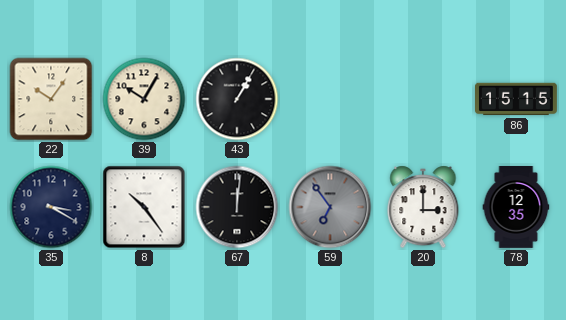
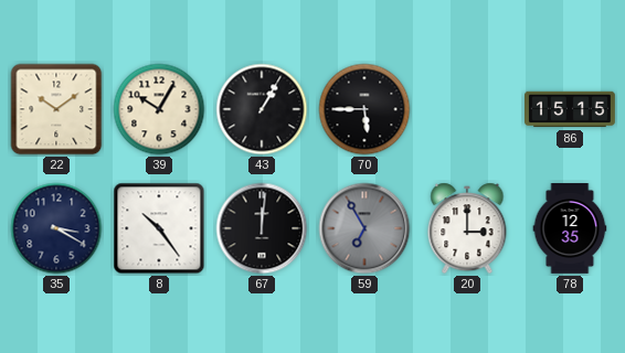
22: 10:06 -> 10:09
70: none -> 5:45
59: 6:54 -> 6:55
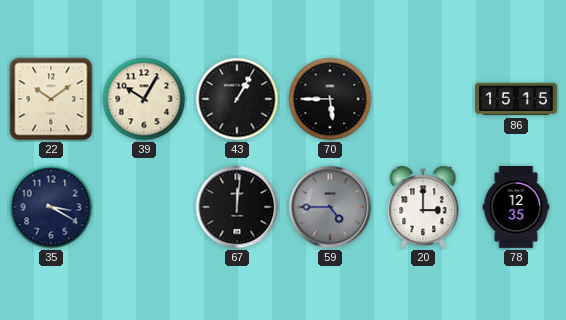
8: 10:24 -> none
59: 6:55 -> 4:45
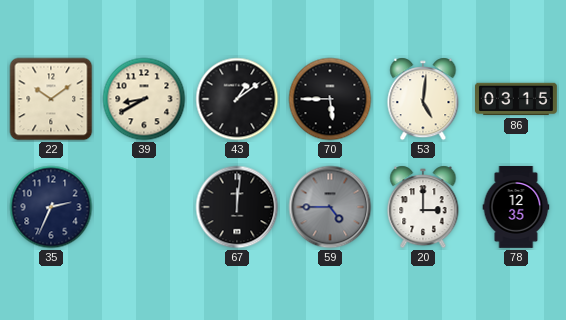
39: 10:05 -> 8:40
43: 1:05 -> 1:09
53: none -> 5:01
86: 15:15 -> 03:15
35: 3:20 -> 2:34
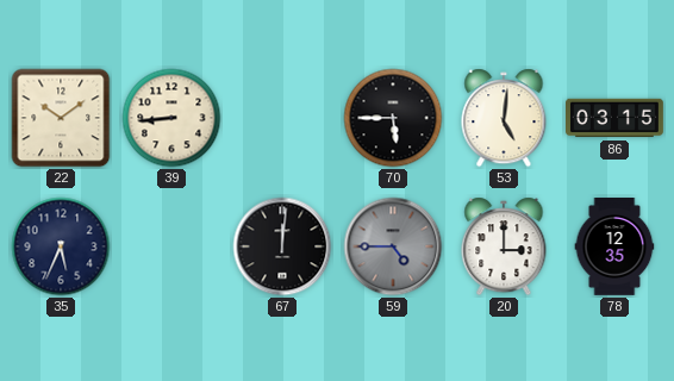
39: 8:40 -> 8:44
43: 1:09 -> none
35: 2:34 -> 5:34
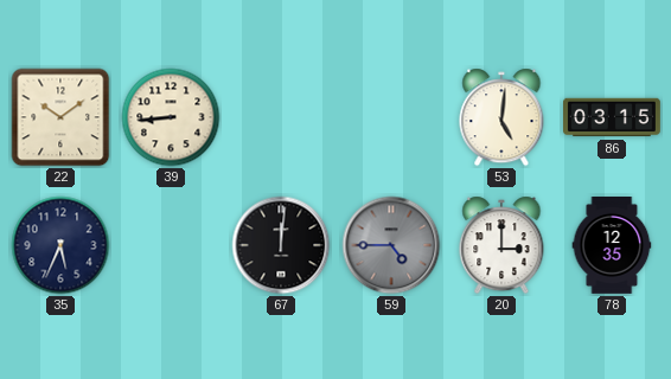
70: 5:45 -> none
